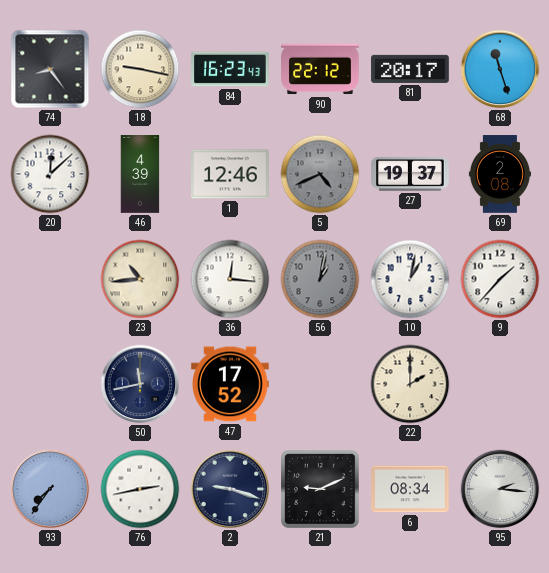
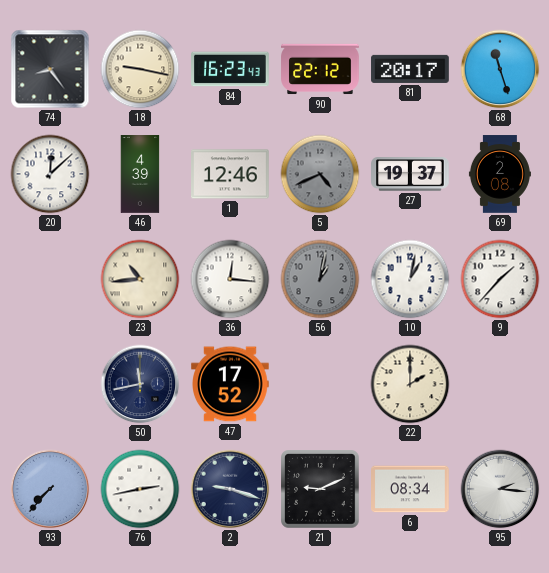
93: 7:36 -> 7:37
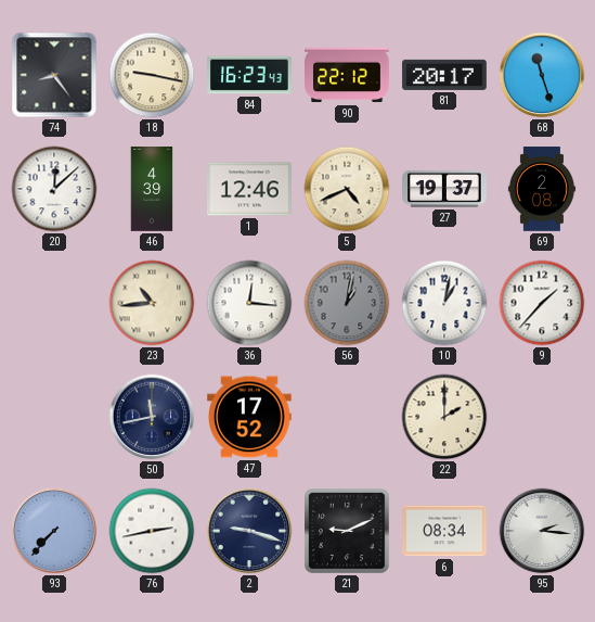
5 dial: grey -> cream
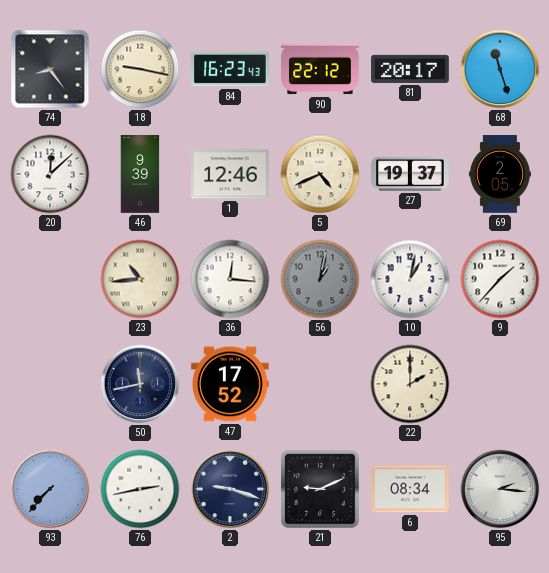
46: 4:39 -> 9:39
69: 2:08 -> 2:05
